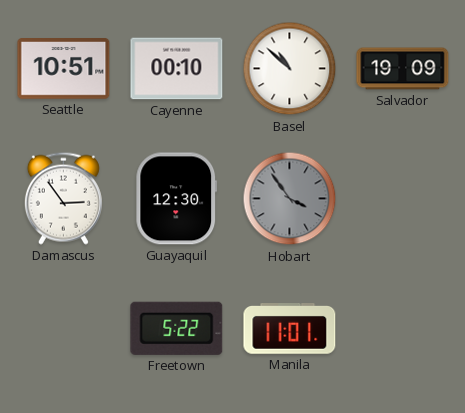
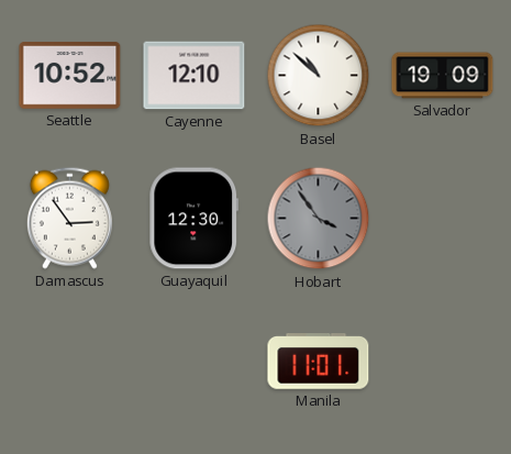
Seattle: 10:51 -> 10:52
Cayenne: 00:10 -> 12:10
Freetown: 5:22 -> none
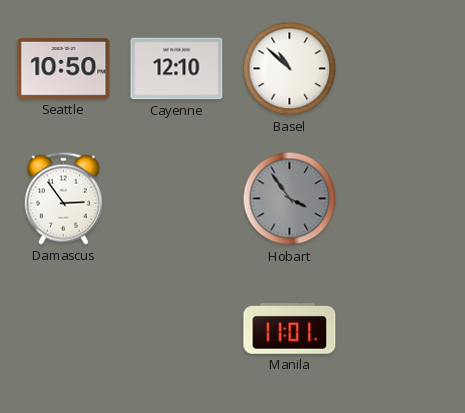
Seattle: 10:52 -> 10:50
Salvador: 19:09 -> none
Guayaquil: 12:30 -> none
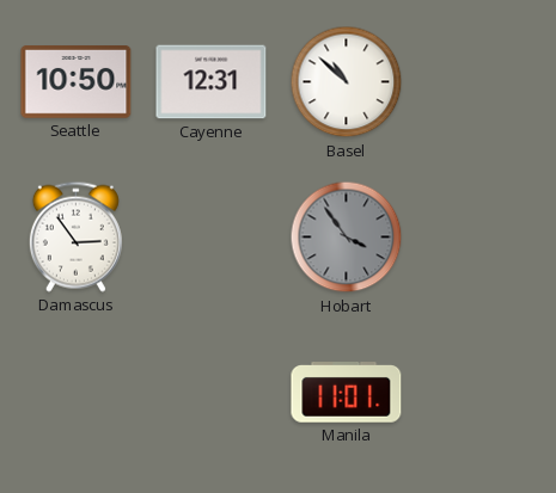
Cayenne: 12:10 -> 12:31
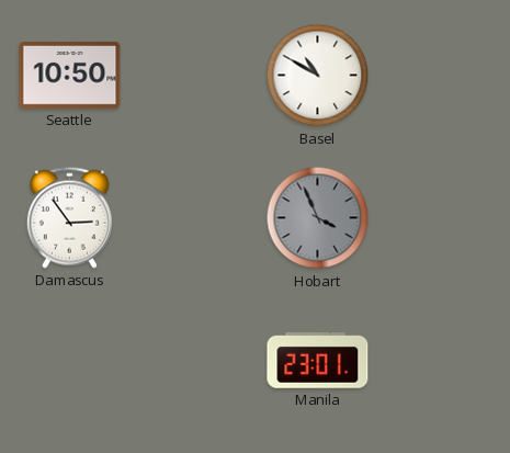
Cayenne: 12:31 -> none
Basel: 10:52 -> 10:50
Hobart: 3:54 -> 3:56
Manila: 11:01 -> 23:01
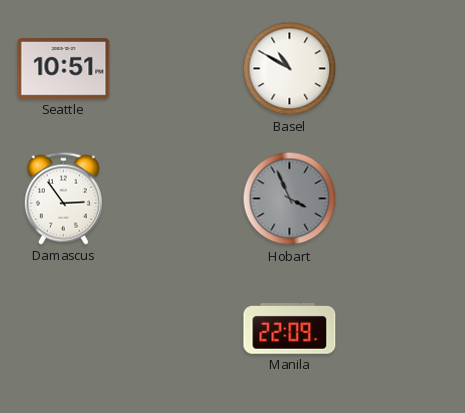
Seattle: 10:50 -> 10:51
Manila: 23:01 -> 22:09
